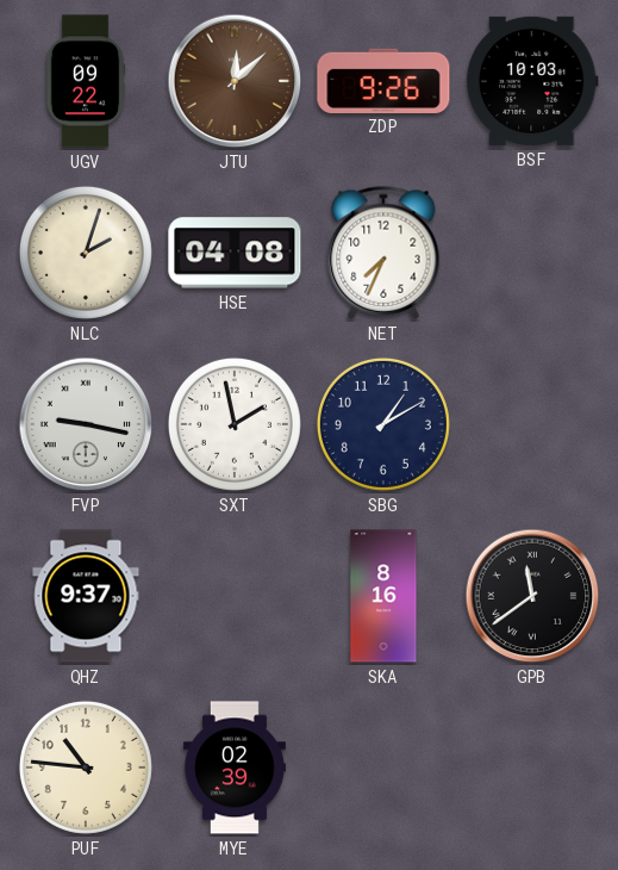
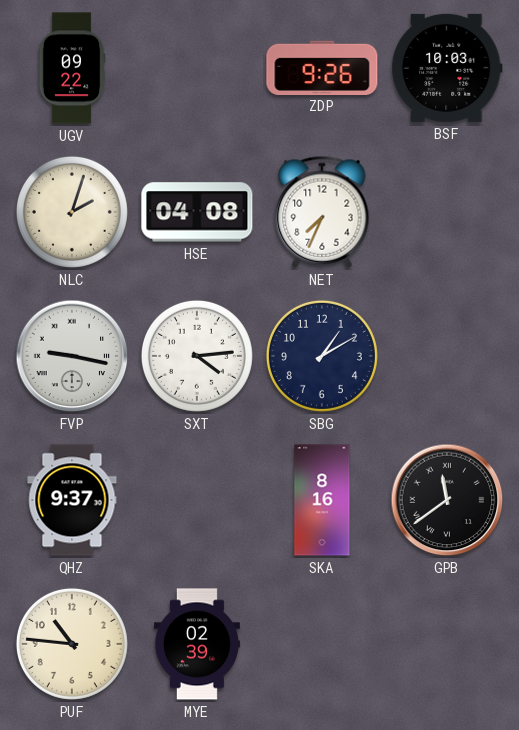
JTU: 12:08 -> none
SXT: 1:58 -> 4:14
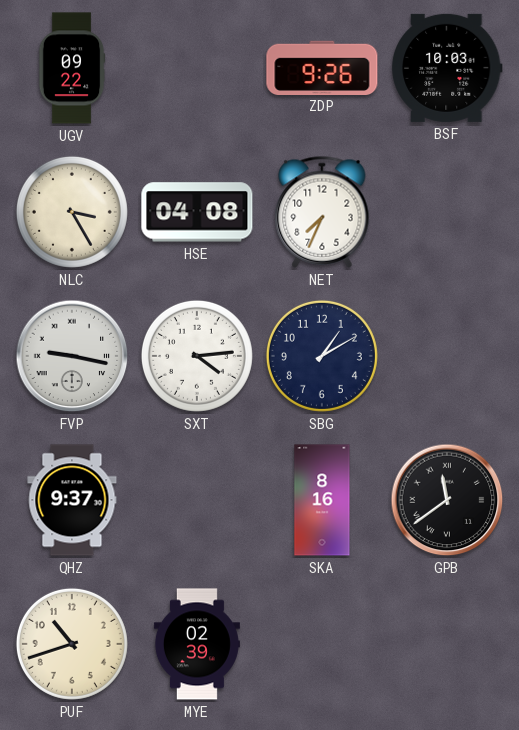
NLC: 2:03 -> 3:25
PUF: 10:46 -> 10:42
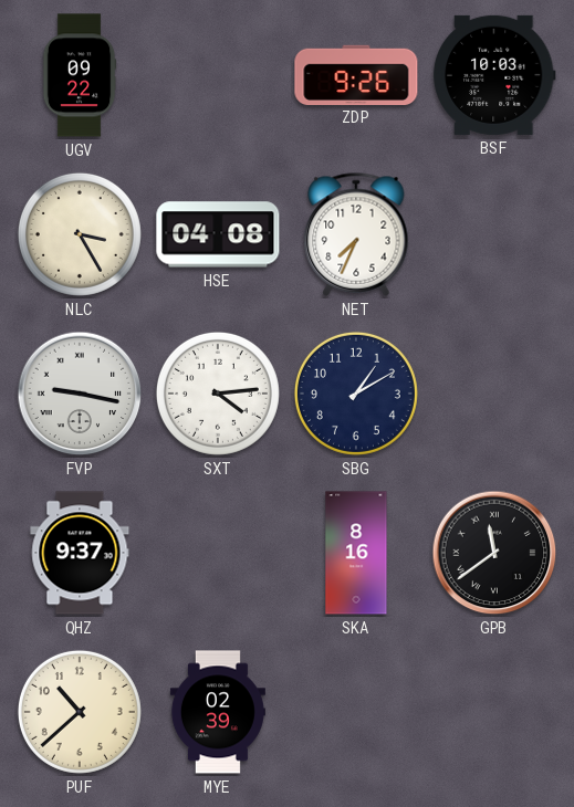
PUF: 10:42 -> 10:38
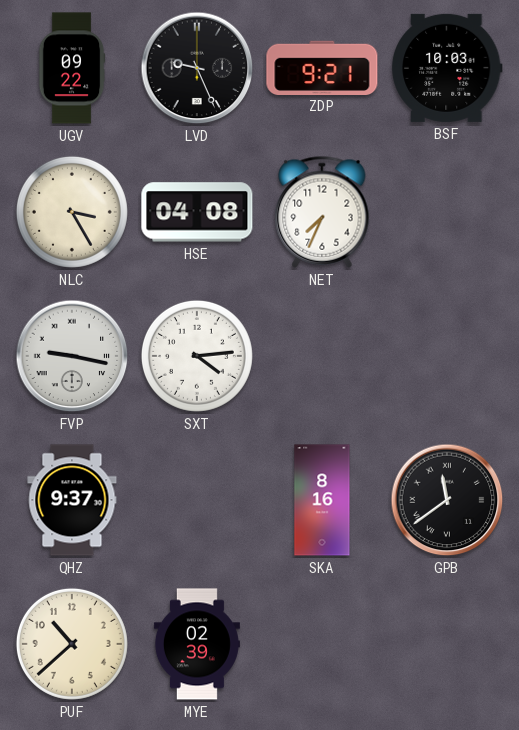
LVD: none -> 9:26
ZDP: 9:26 -> 9:21
SBG: 1:10 -> none
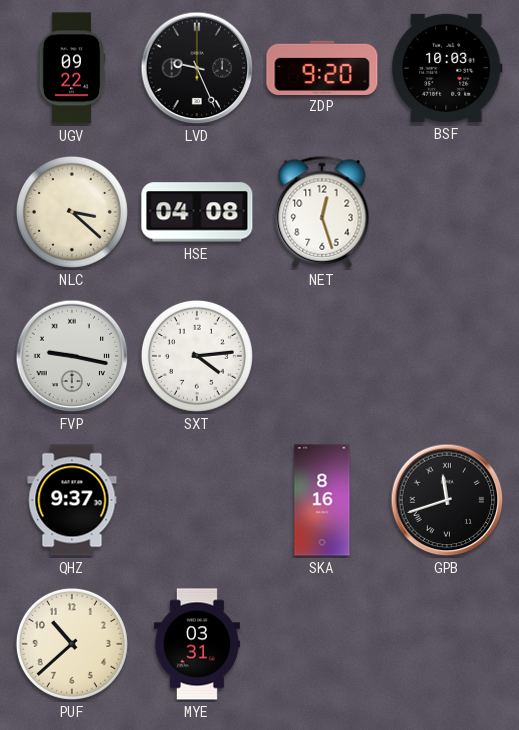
ZDP: 9:21 -> 9:20
NLC: 3:25 -> 3:22
NET: 7:34 -> 12:27
GPB: 11:39 -> 11:42
MYE: 02:39 -> 03:31
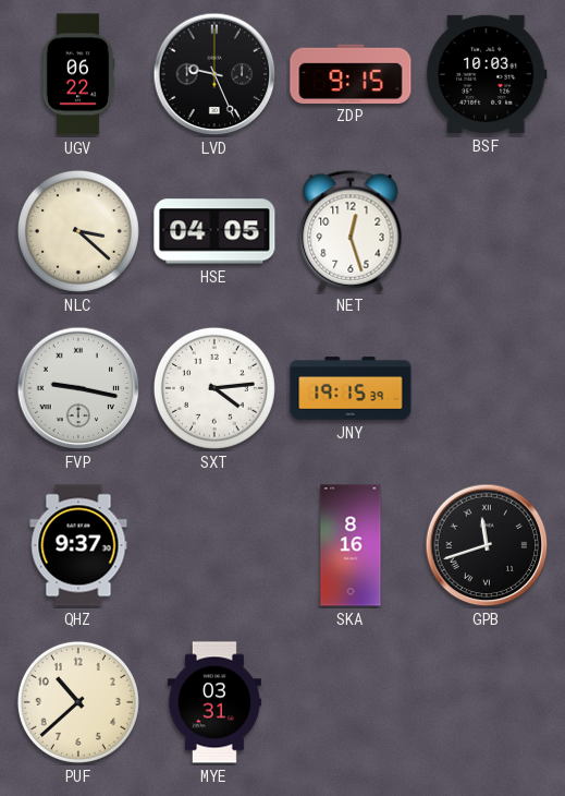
UGV: 09:22 -> 06:22
ZDP: 9:20 -> 9:15
HSE: 04:08 -> 04:05
JNY: none -> 19:15
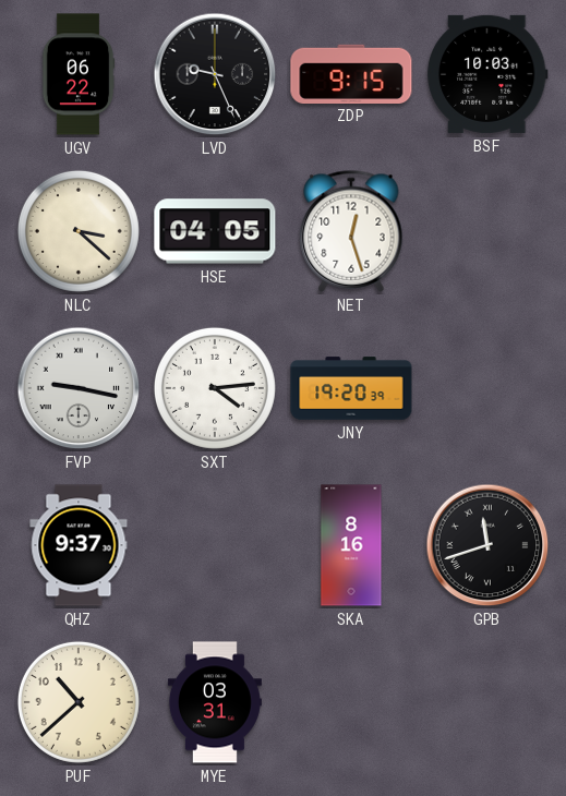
JNY: 19:15 -> 19:20
